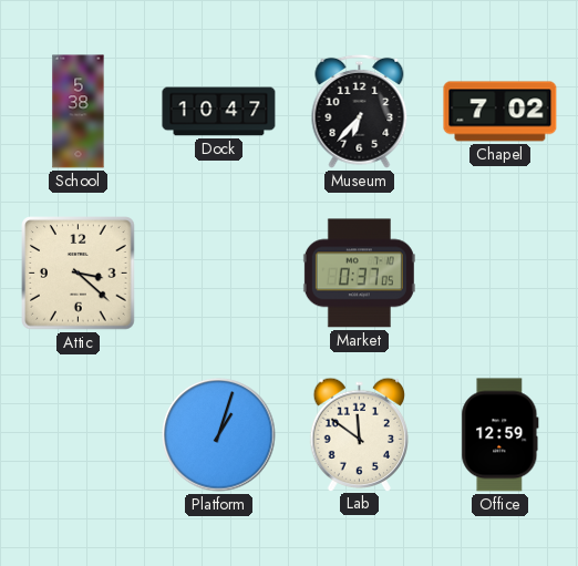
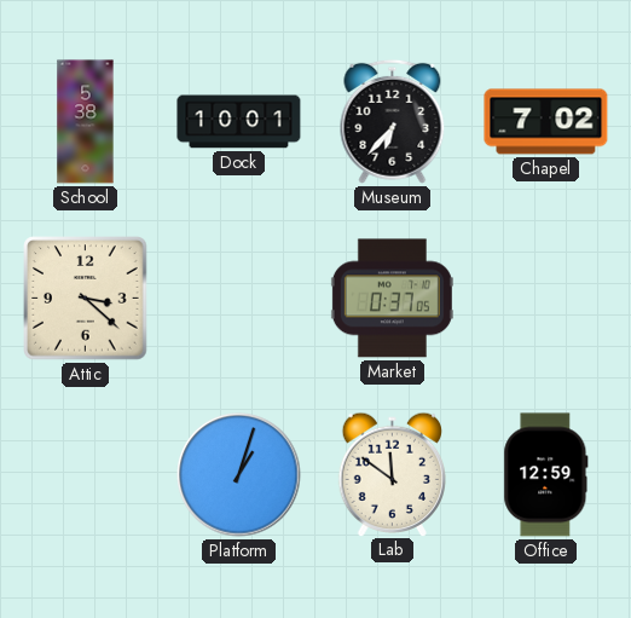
Dock: 10:47 -> 10:01
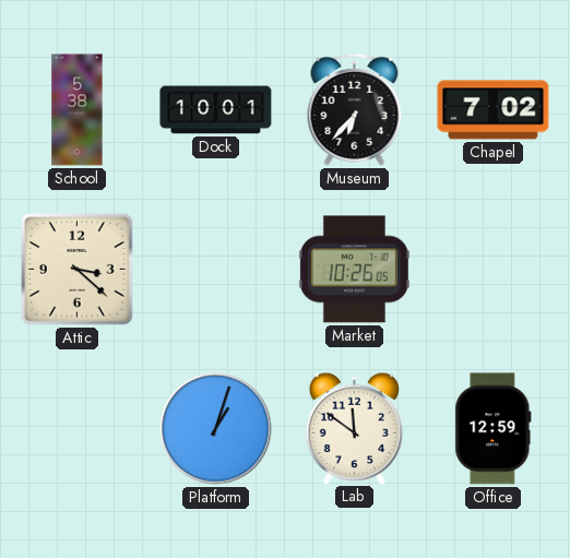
Market: 0:37 -> 10:26
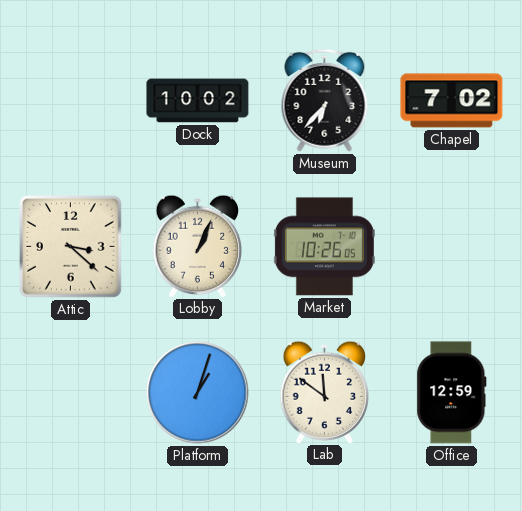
School: 5:38 -> none
Dock: 10:01 -> 10:02
Lobby: none -> 1:04
